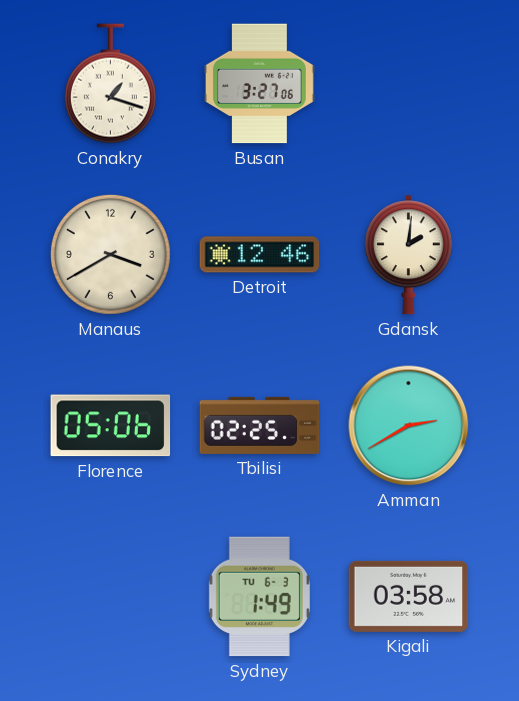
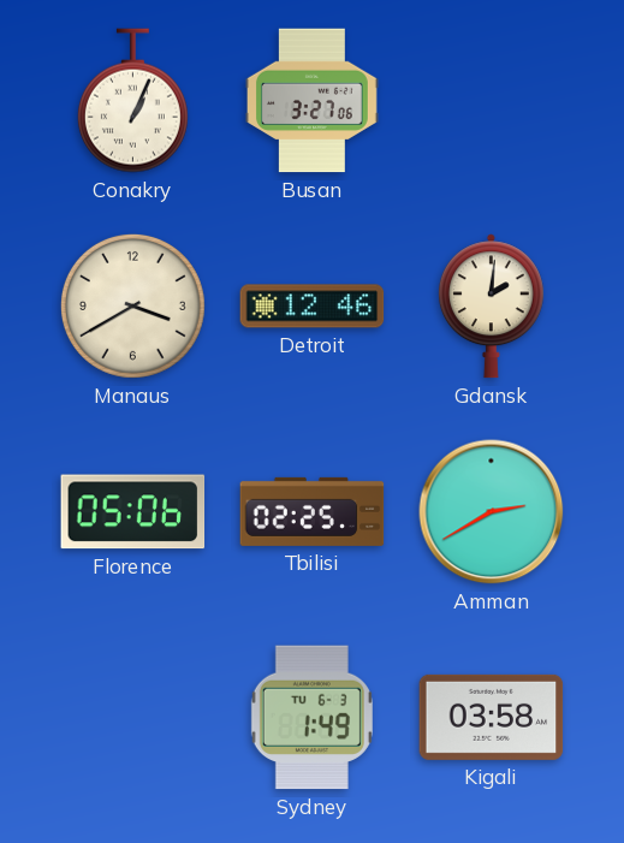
Conakry: 1:18 -> 1:04
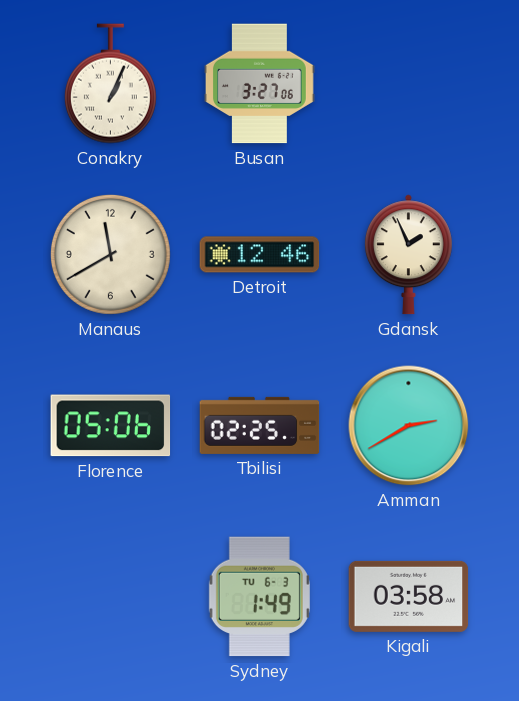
Manaus: 3:40 -> 11:40
Gdansk: 2:01 -> 1:56
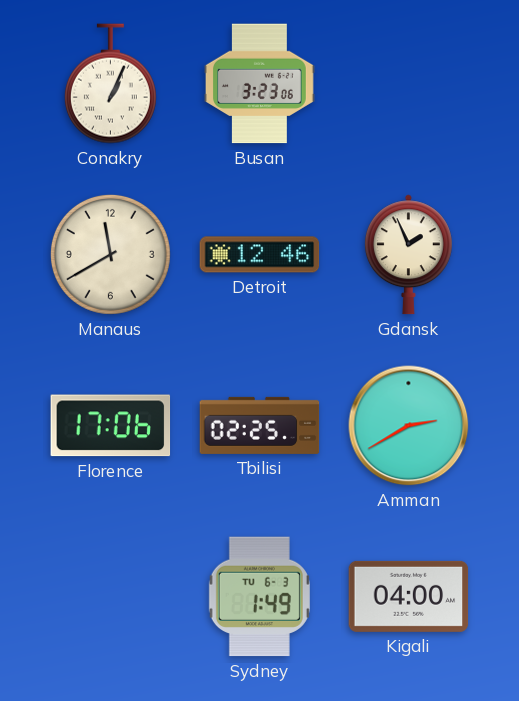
Busan: 3:27 -> 3:23
Florence: 05:06 -> 17:06
Kigali: 03:58 -> 04:00
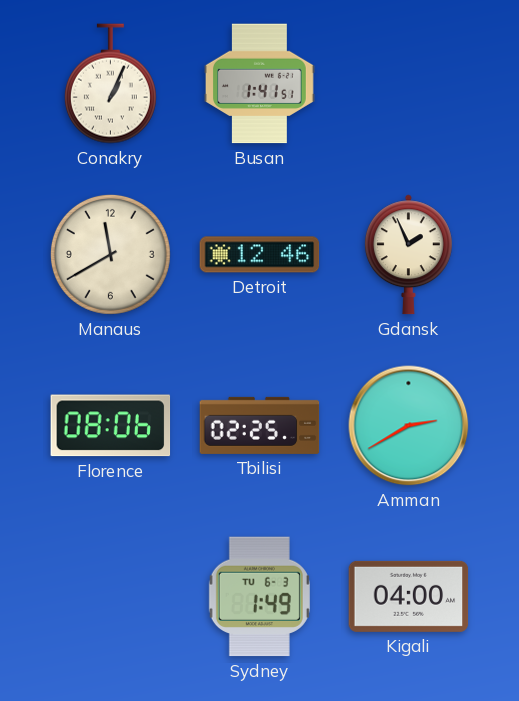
Busan: 3:23 -> 1:41
Florence: 17:06 -> 08:06
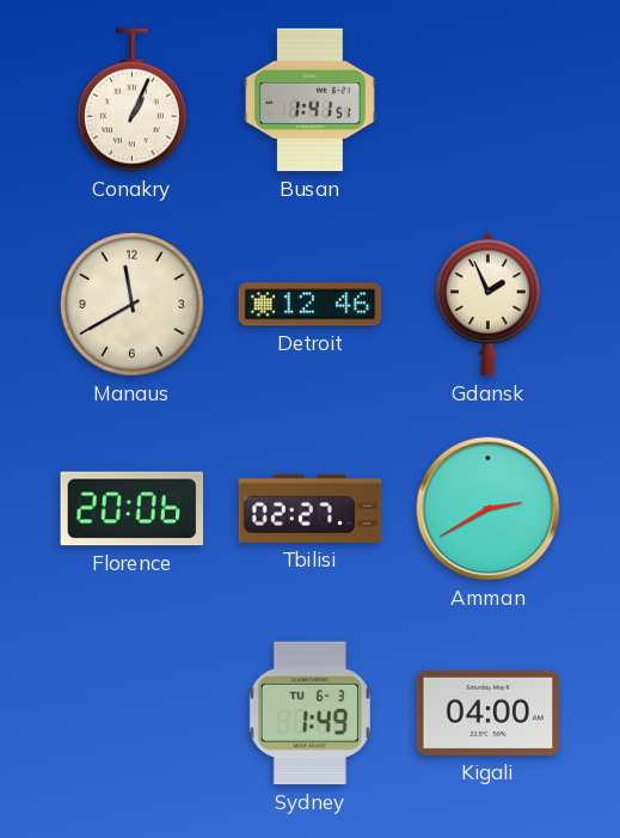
Florence: 08:06 -> 20:06
Tbilisi: 02:25 -> 02:27
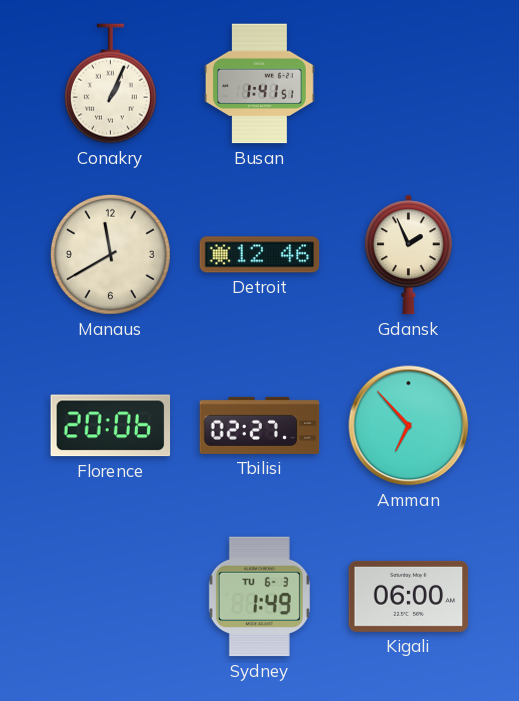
Amman: 2:40 -> 6:53
Kigali: 04:00 -> 06:00
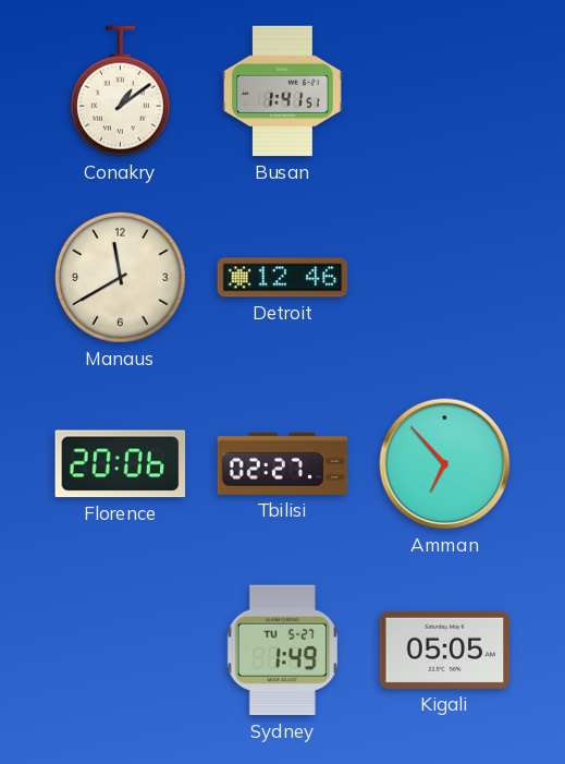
Conakry: 1:04 -> 1:09
Gdansk: 1:56 -> none
Sydney date: TU 6-3 -> TU 5-27
Kigali: 06:00 -> 05:05
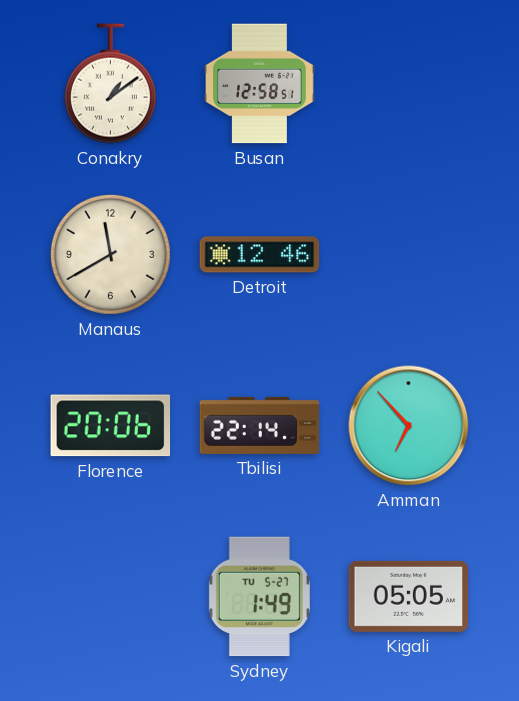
Busan: 1:41 -> 12:58
Tbilisi: 02:27 -> 22:14
